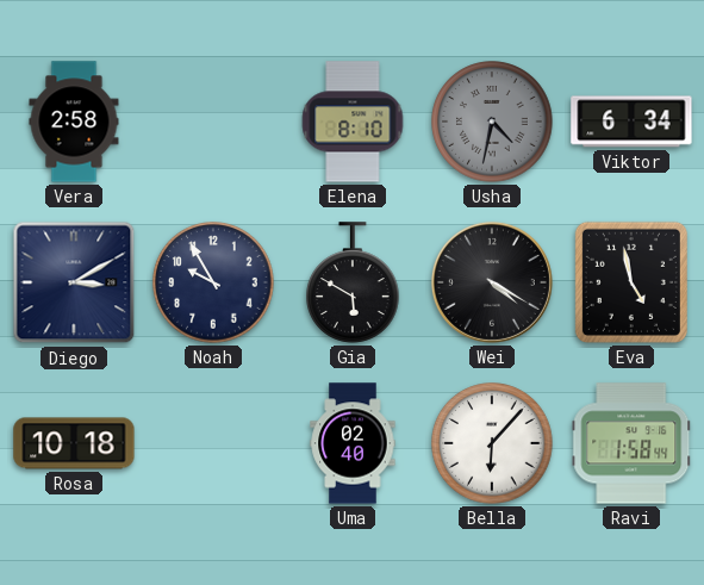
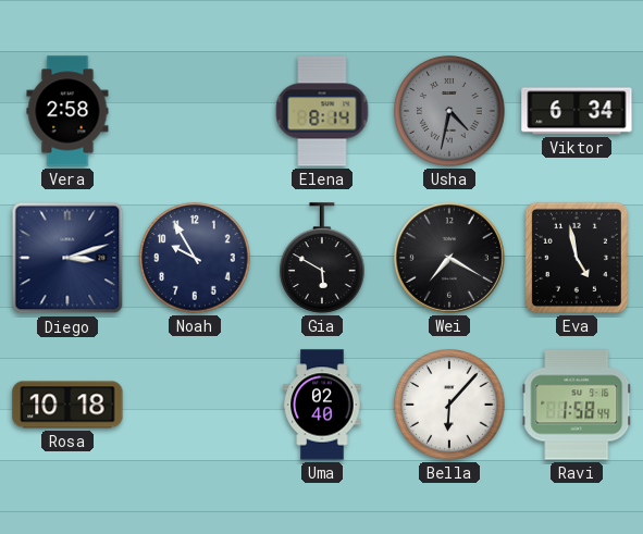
Elena: 8:10 -> 8:14
Diego: 3:10 -> 3:12
Wei: 4:20 -> 7:20
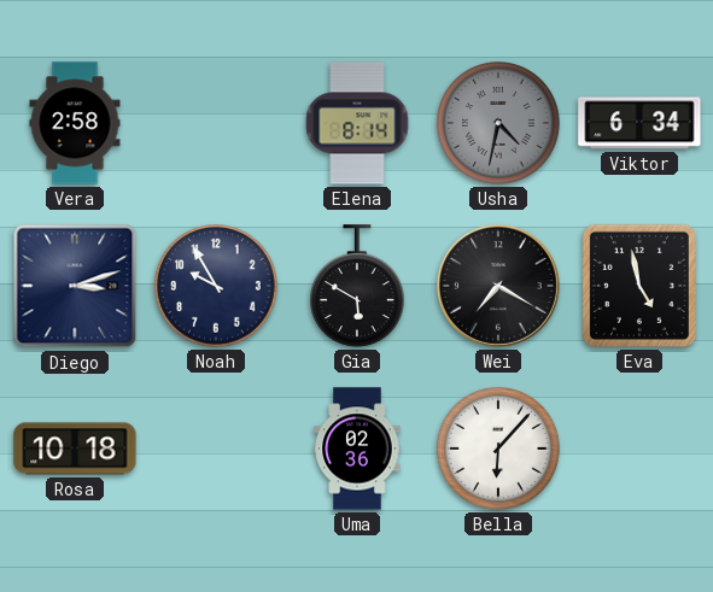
Uma: 02:40 -> 02:36
Ravi: 1:58 -> none
